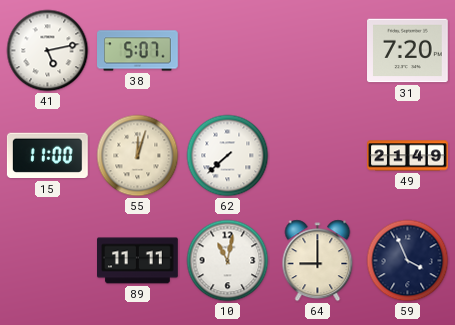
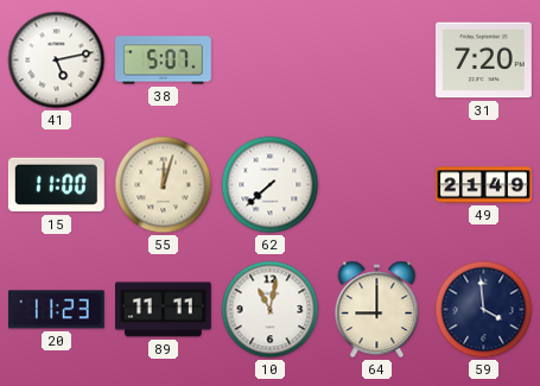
20: none -> 11:23
59: 3:56 -> 3:59
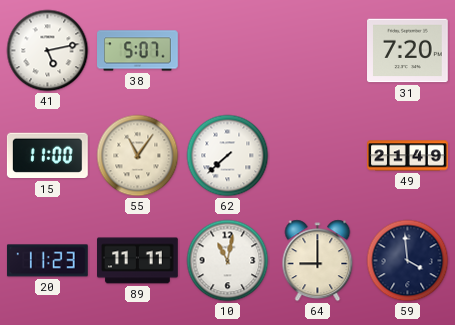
55: 12:03 -> 11:06
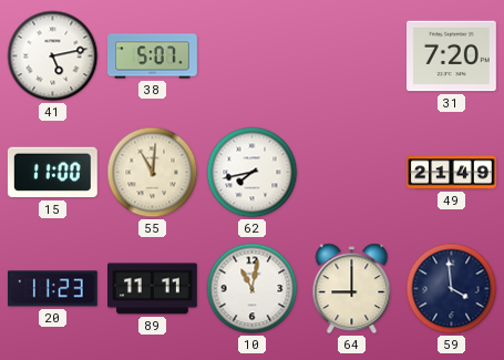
55: 11:06 -> 11:01
62: 7:38 -> 7:43
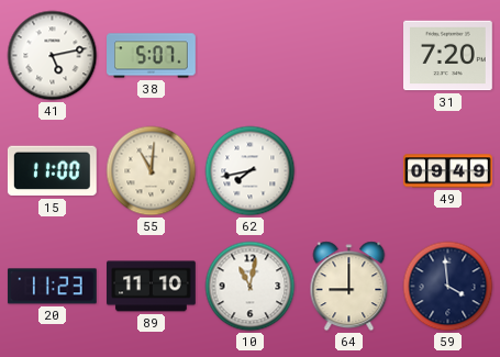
49: 21:49 -> 09:49
89: 11:11 -> 11:10
